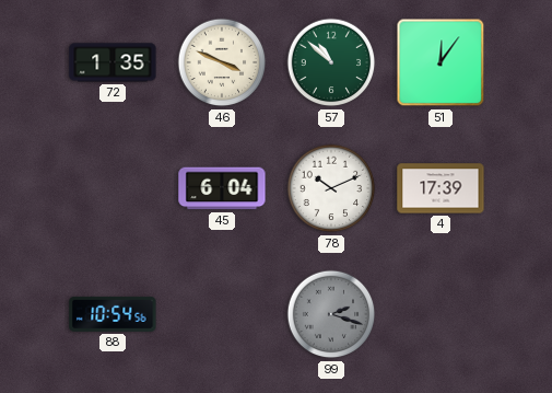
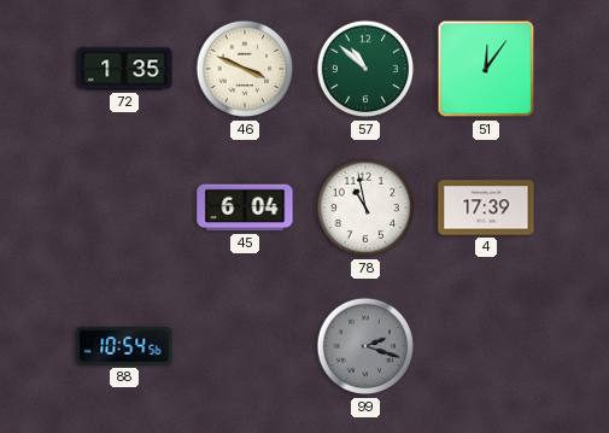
78: 10:11 -> 10:58
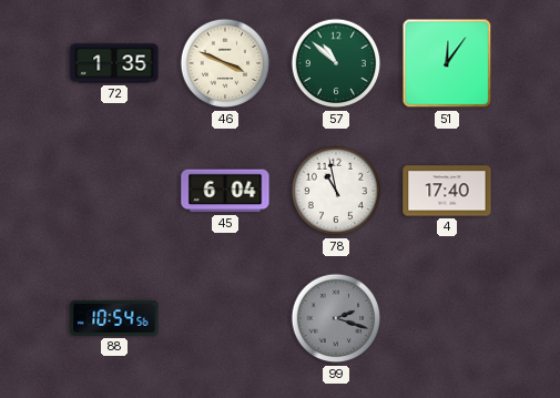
4: 17:39 -> 17:40
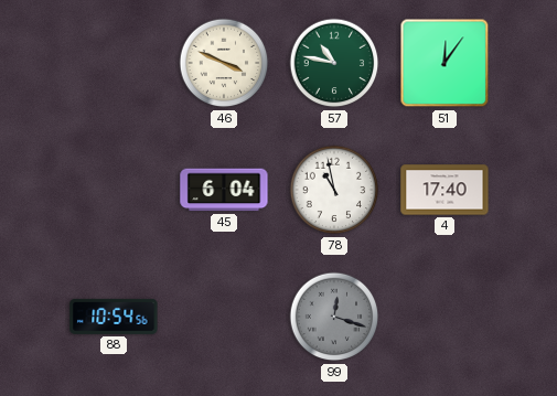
72: 1:35 -> none
57: 10:52 -> 10:47
99: 2:18 -> 12:18
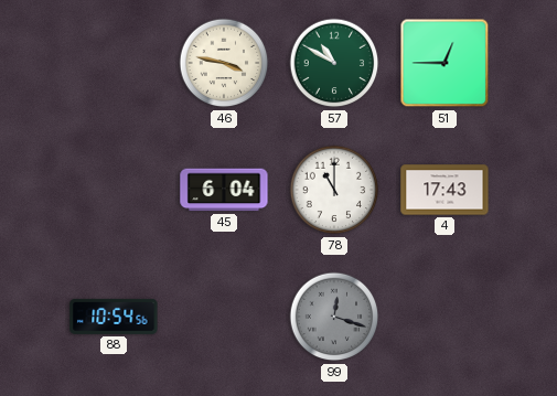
46: 3:49 -> 3:47
57: 10:47 -> 10:50
51: 12:06 -> 12:45
78: 10:58 -> 11:00
4: 17:40 -> 17:43
